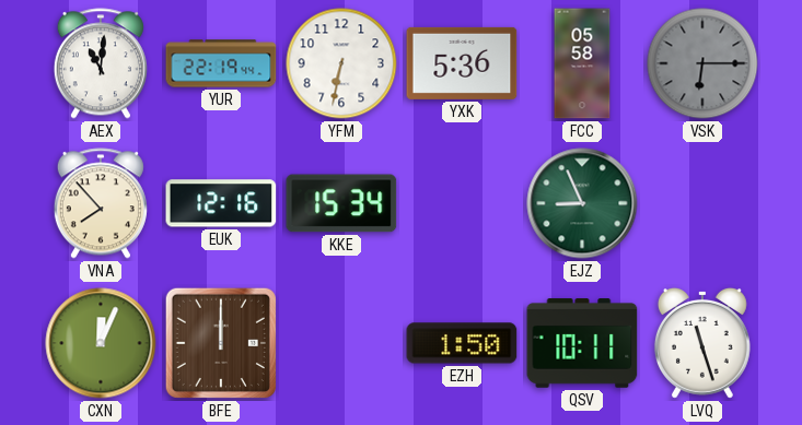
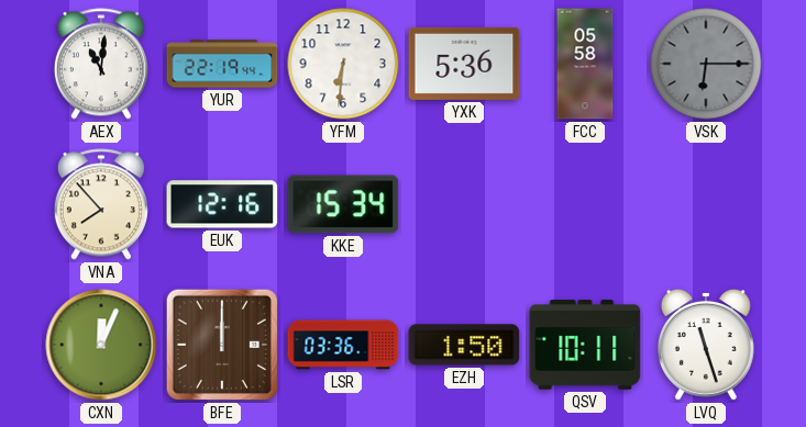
YFM: 6:32 -> 6:31
EJZ: 8:56 -> none
LSR: none -> 03:36
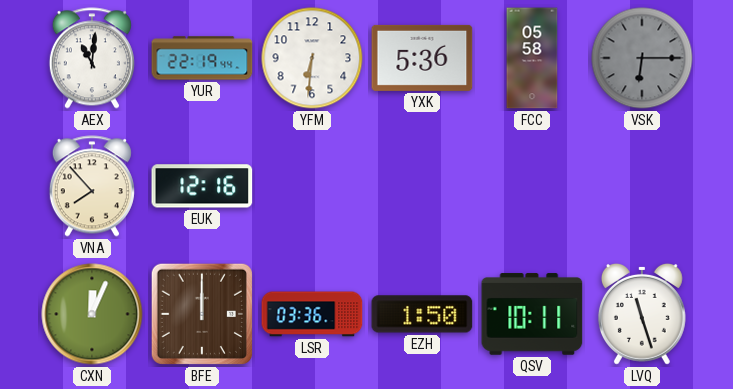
KKE: 15:34 -> none
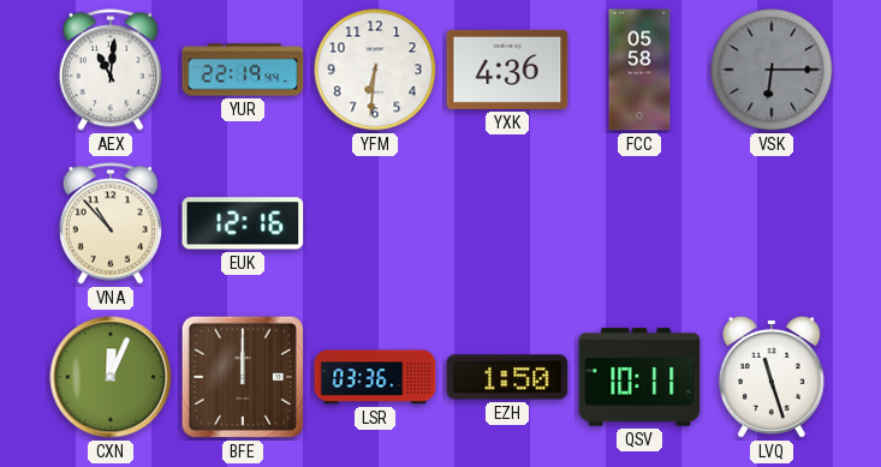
YXK: 5:36 -> 4:36
VNA: 7:53 -> 10:53
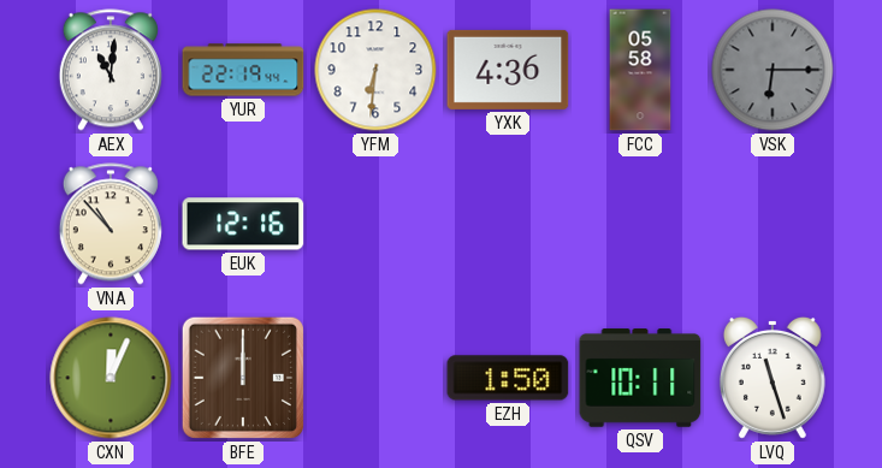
LSR: 03:36 -> none
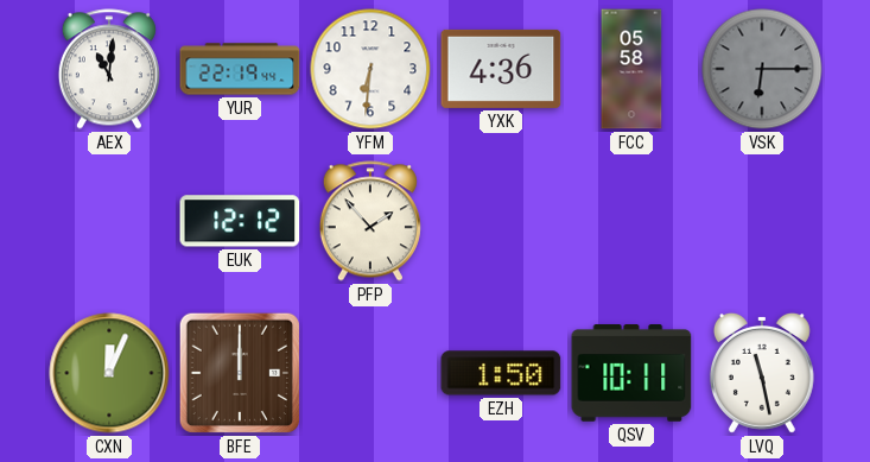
VNA: 10:53 -> none
EUK: 12:16 -> 12:12
PFP: none -> 1:53
LVQ: 11:27 -> 11:28
